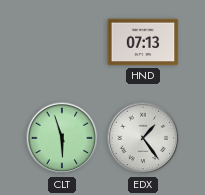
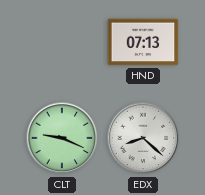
CLT: 5:57 -> 9:19
EDX: 1:24 -> 8:22
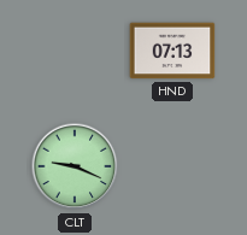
EDX: 8:22 -> none
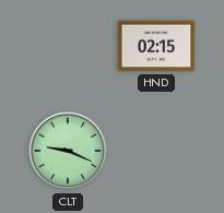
HND: 07:13 -> 02:15
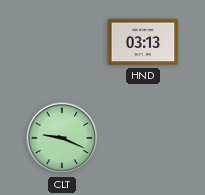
HND: 02:15 -> 03:13
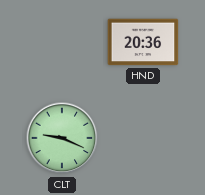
HND: 03:13 -> 20:36
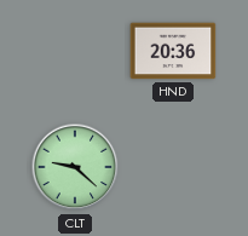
CLT: 9:19 -> 9:22
